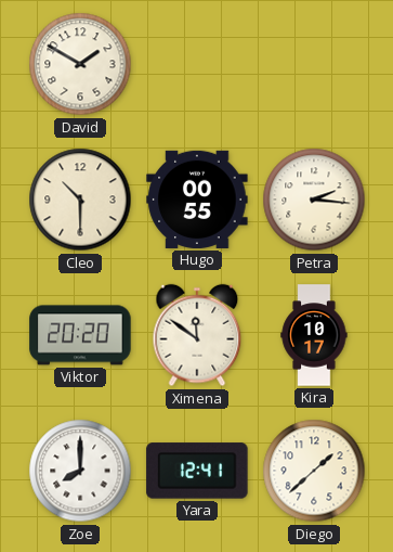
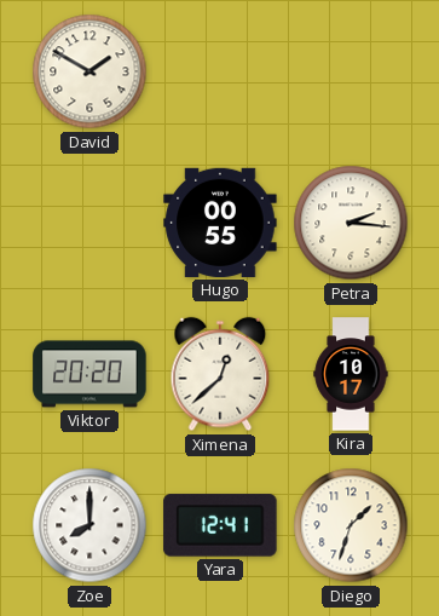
Cleo: 10:30 -> none
Ximena: 11:51 -> 12:38
Diego: 1:38 -> 1:33
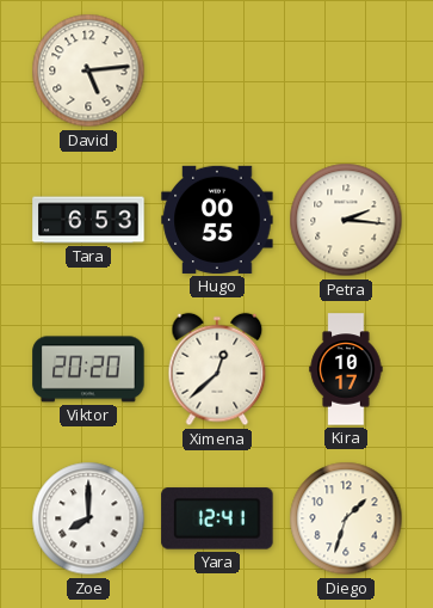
David: 1:50 -> 5:14
Tara: none -> 6:53
